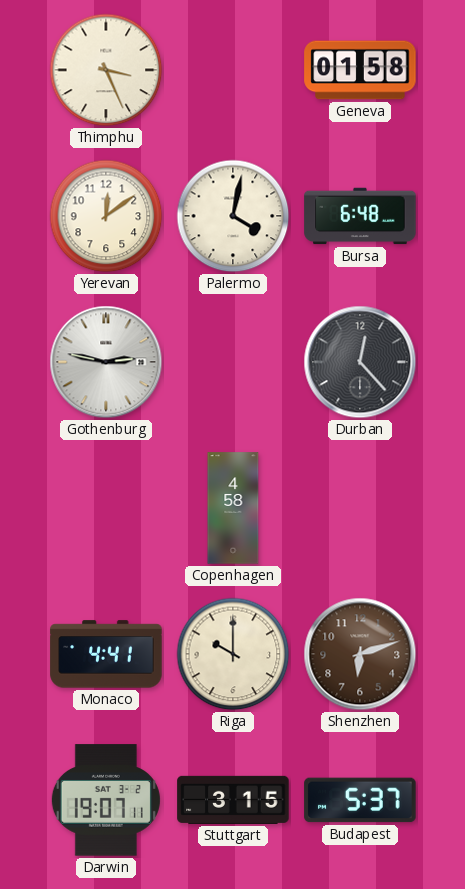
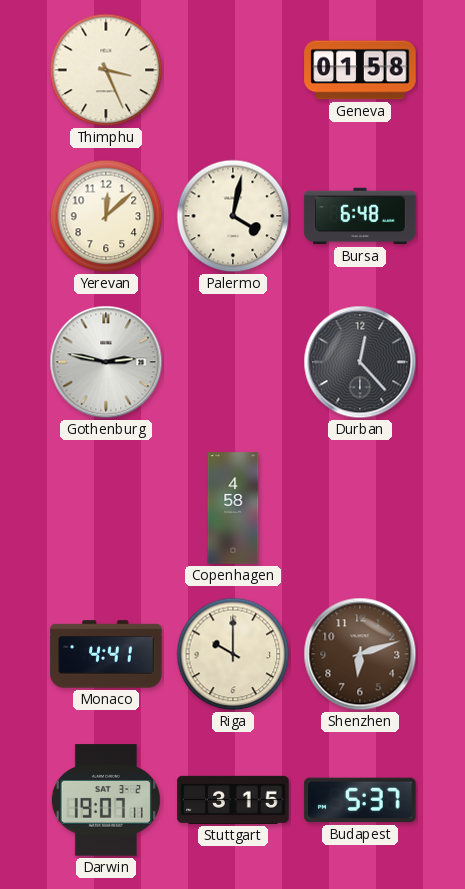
Yerevan: 12:09 -> 12:08
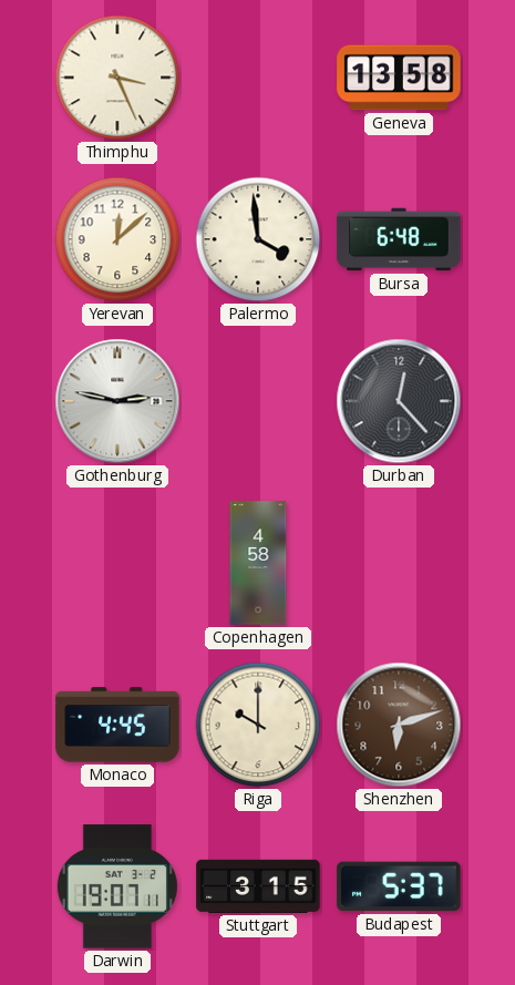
Geneva: 01:58 -> 13:58
Palermo: 4:02 -> 3:59
Monaco: 4:41 -> 4:45
